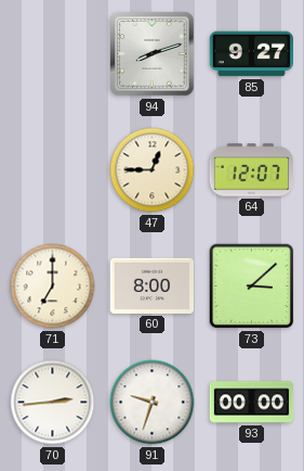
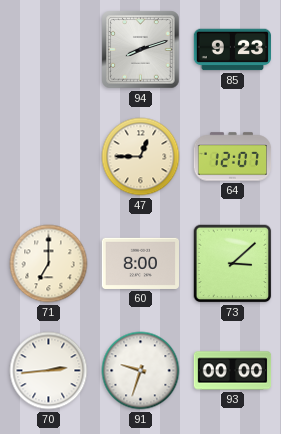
85: 9:27 -> 9:23
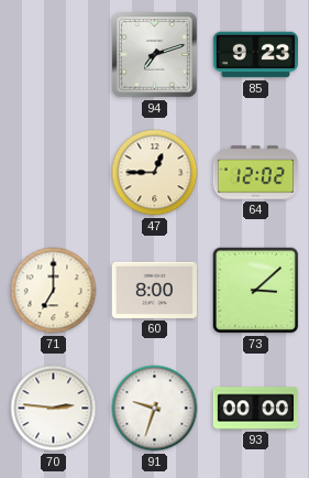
94: 8:12 -> 7:12
64: 12:07 -> 12:02
70: 2:44 -> 2:46
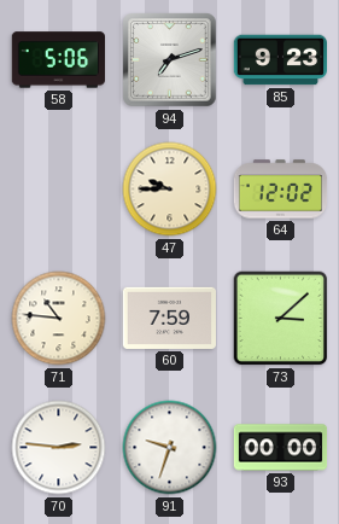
58: none -> 5:06
47: 12:45 -> 9:45
71: 7:00 -> 10:46
60: 8:00 -> 7:59
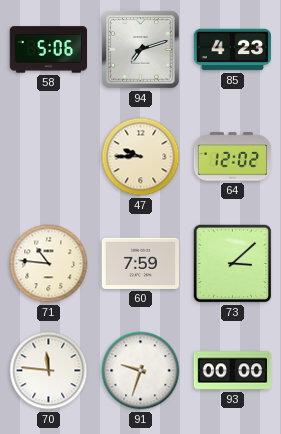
85: 9:23 -> 4:23
70: 2:46 -> 11:46
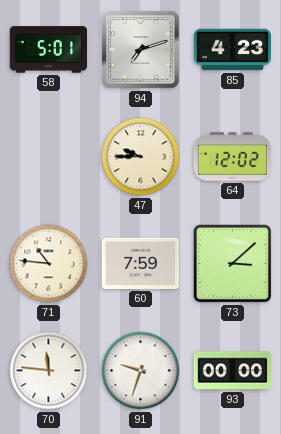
58: 5:06 -> 5:01
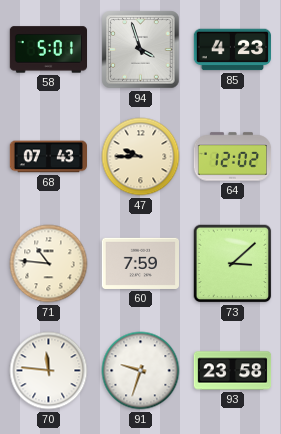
94: 7:12 -> 3:57
68: none -> 07:43
93: 00:00 -> 23:58
